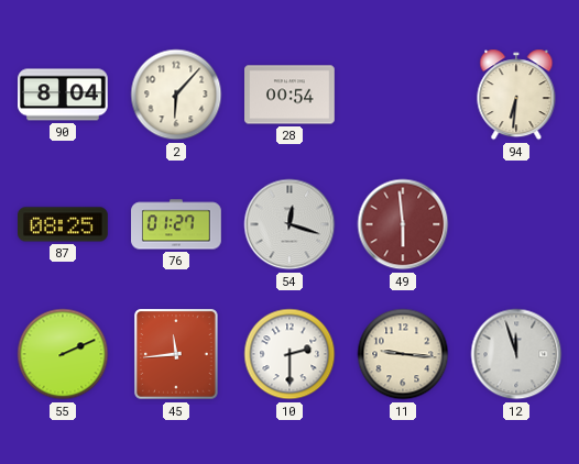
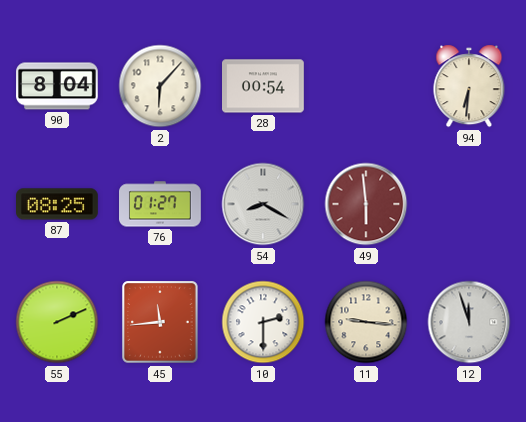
54: 12:18 -> 8:20
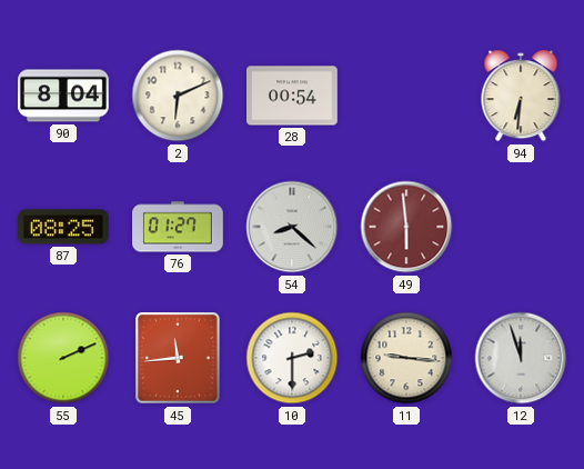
2: 6:07 -> 6:11
54: 8:20 -> 8:22
